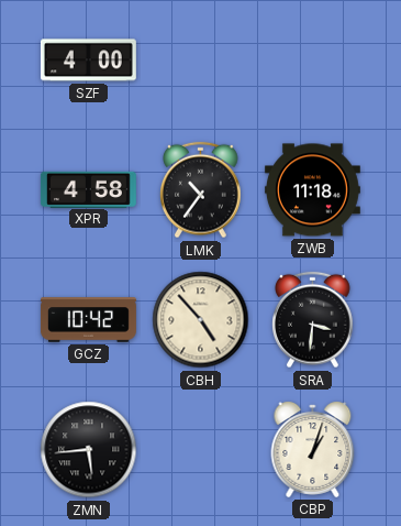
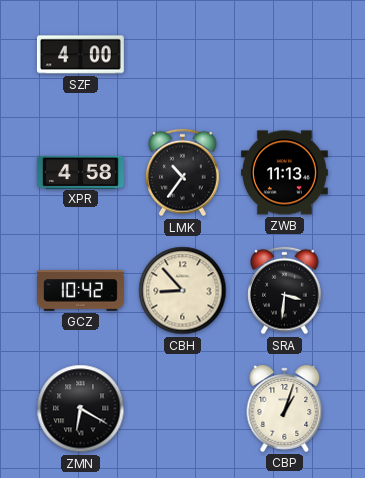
ZWB: 11:18 -> 11:13
CBH: 4:53 -> 8:53
ZMN: 5:44 -> 6:20
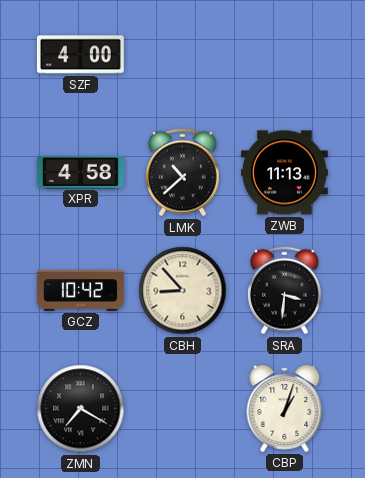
LMK: 10:36 -> 10:38
ZMN: 6:20 -> 7:20
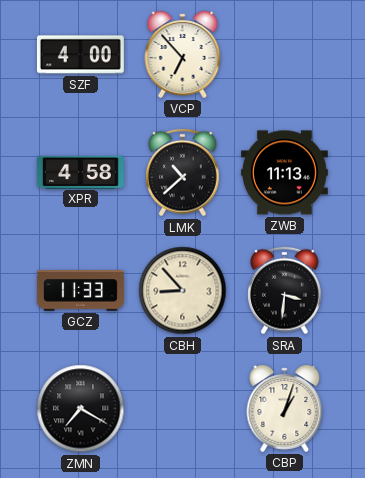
VCP: none -> 6:53
GCZ: 10:42 -> 11:33
